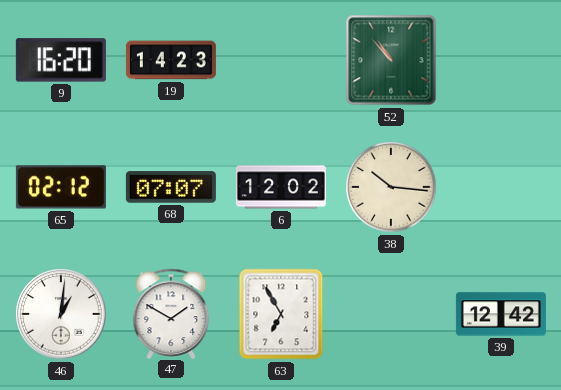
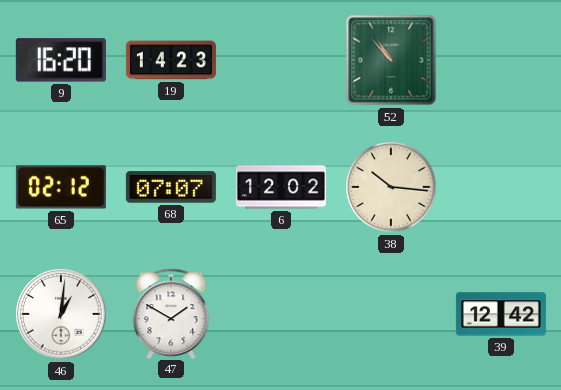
63: 6:55 -> none
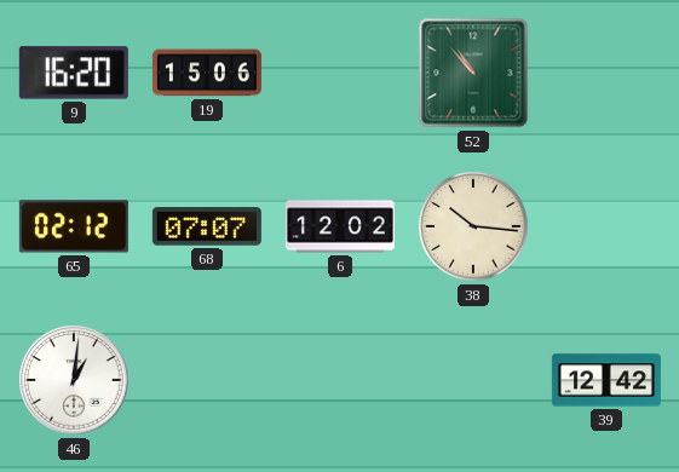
19: 14:23 -> 15:06
47: 1:50 -> none
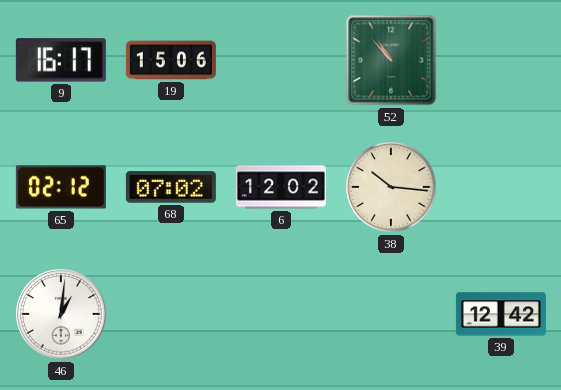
9: 16:20 -> 16:17
68: 07:07 -> 07:02
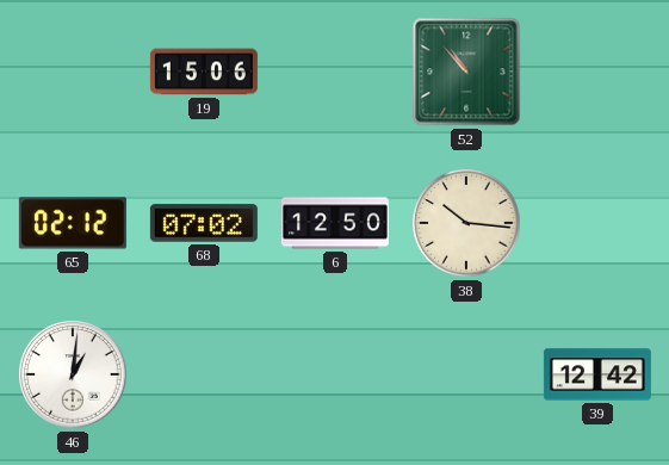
9: 16:17 -> none
6: 12:02 -> 12:50
